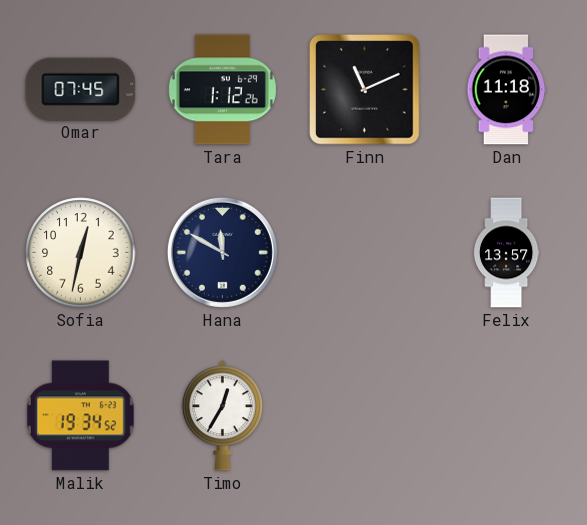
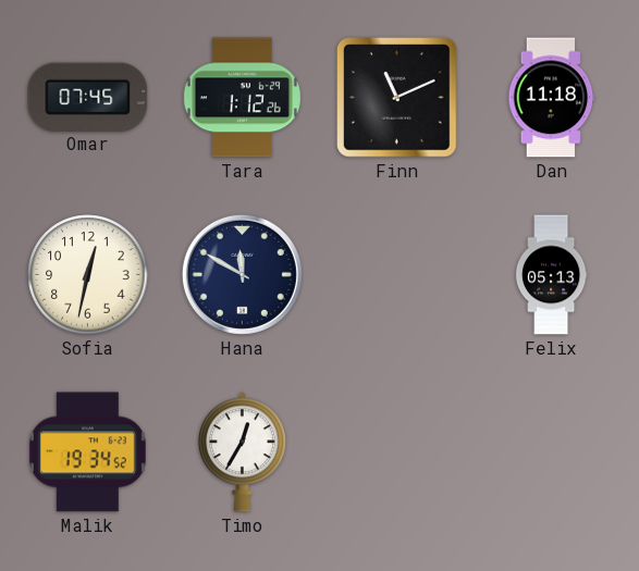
Felix: 13:57 -> 05:13
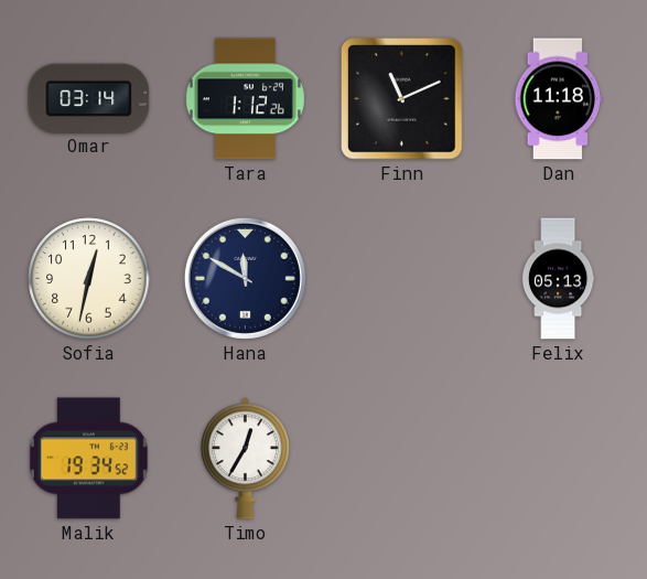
Omar: 07:45 -> 03:14
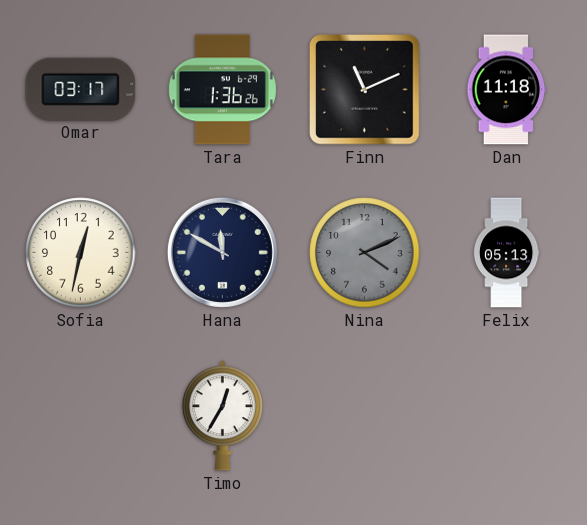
Omar: 03:14 -> 03:17
Tara: 1:12 -> 1:36
Nina: none -> 4:11
Malik: 19:34 -> none
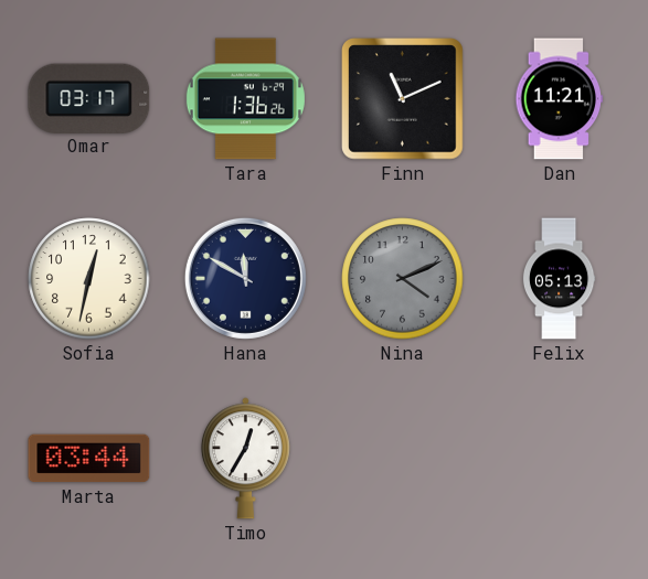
Dan: 11:18 -> 11:21
Marta: none -> 03:44
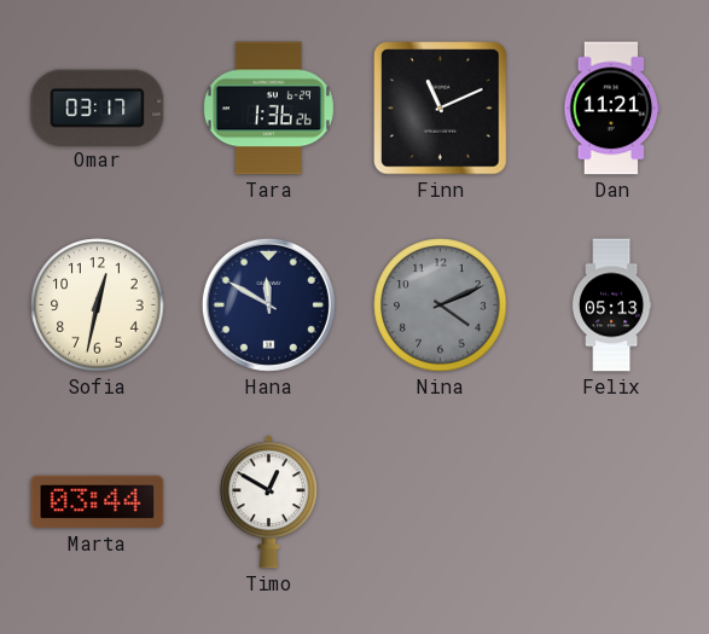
Timo: 12:35 -> 12:50
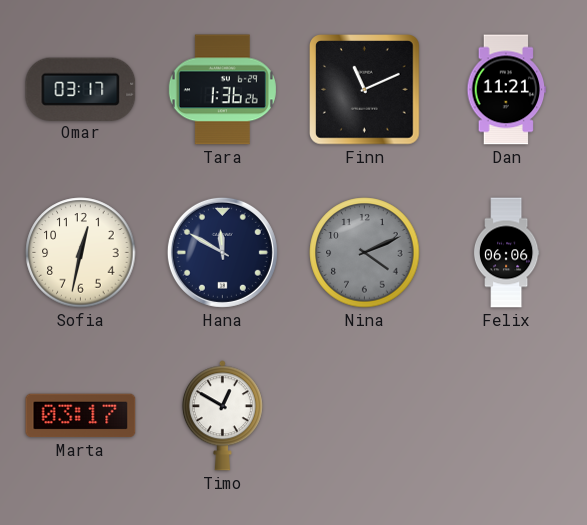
Felix: 05:13 -> 06:06
Marta: 03:44 -> 03:17
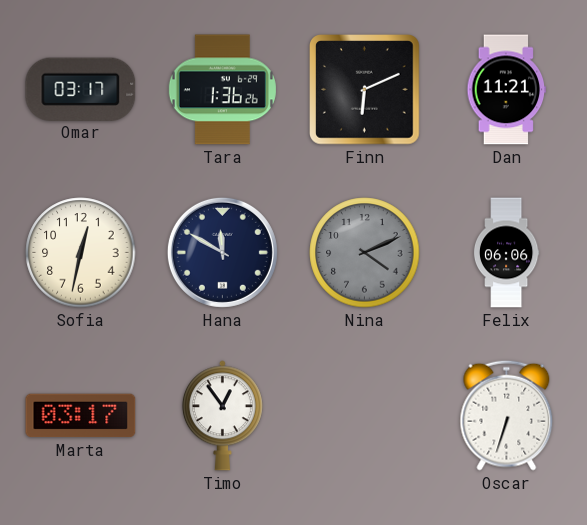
Finn: 11:11 -> 6:11
Timo: 12:50 -> 12:54
Oscar: none -> 6:33
